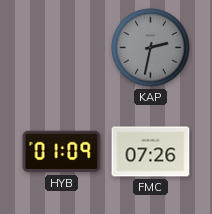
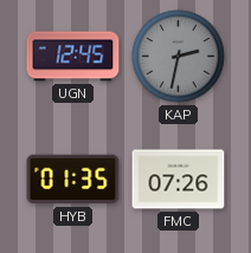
UGN: none -> 12:45
HYB: 01:09 -> 01:35
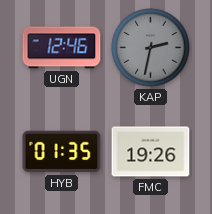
UGN: 12:45 -> 12:46
FMC: 07:26 -> 19:26
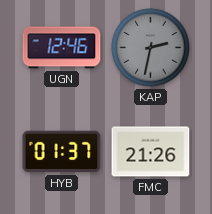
HYB: 01:35 -> 01:37
FMC: 19:26 -> 21:26
